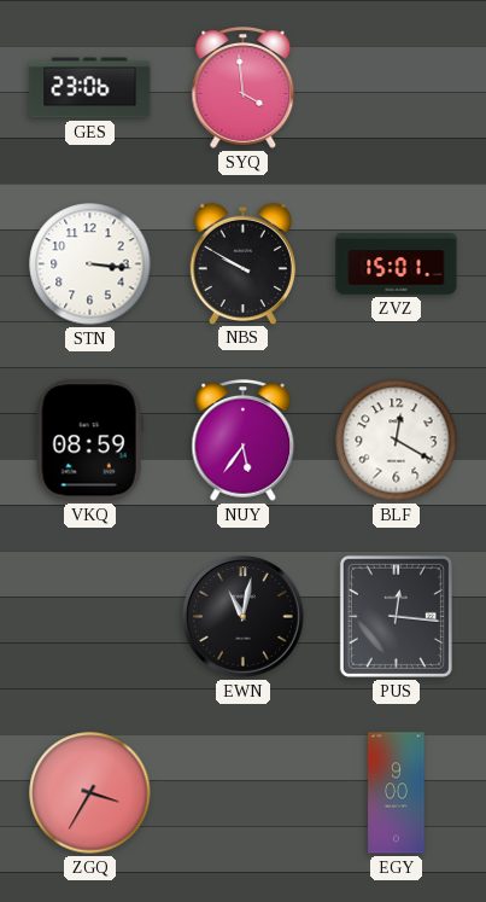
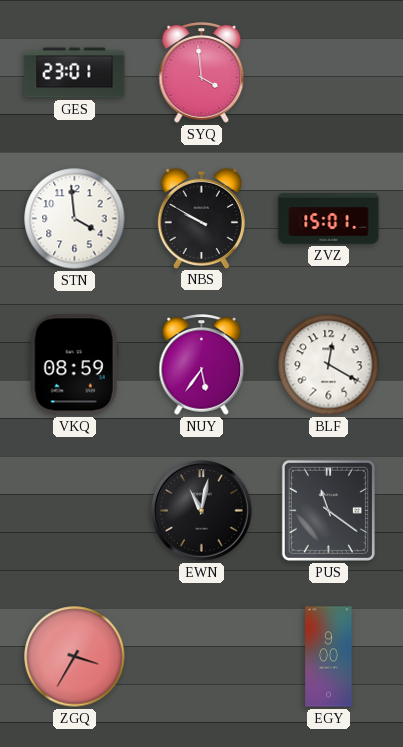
GES: 23:06 -> 23:01
STN: 3:16 -> 3:59
PUS: 12:16 -> 11:21
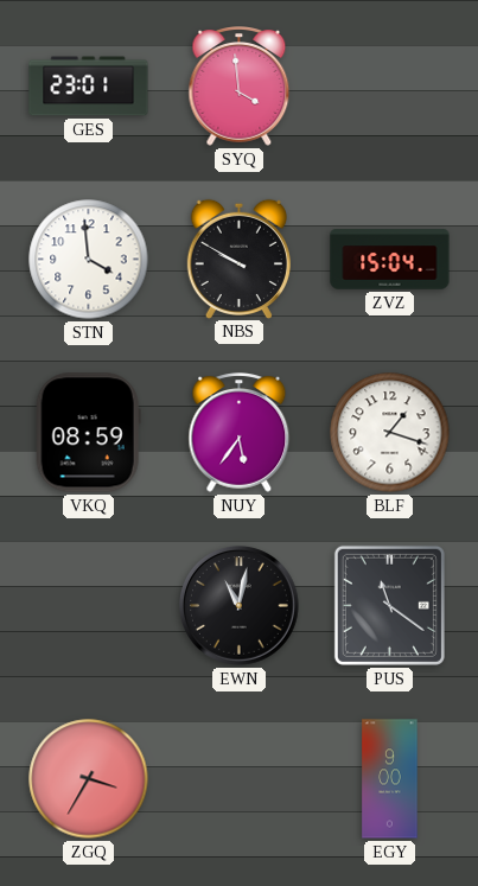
ZVZ: 15:01 -> 15:04
BLF: 12:20 -> 1:18
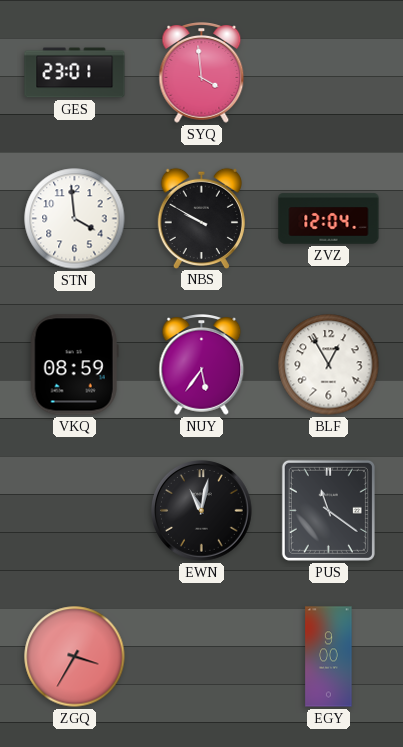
ZVZ: 15:04 -> 12:04
BLF: 1:18 -> 12:55
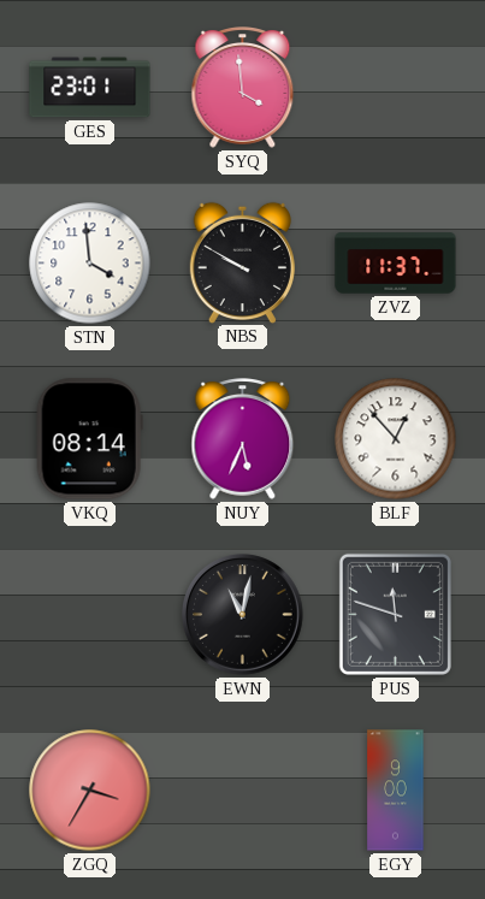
ZVZ: 12:04 -> 11:37
VKQ: 08:59 -> 08:14
NUY: 5:36 -> 5:34
BLF: 12:55 -> 12:53
PUS: 11:21 -> 11:48
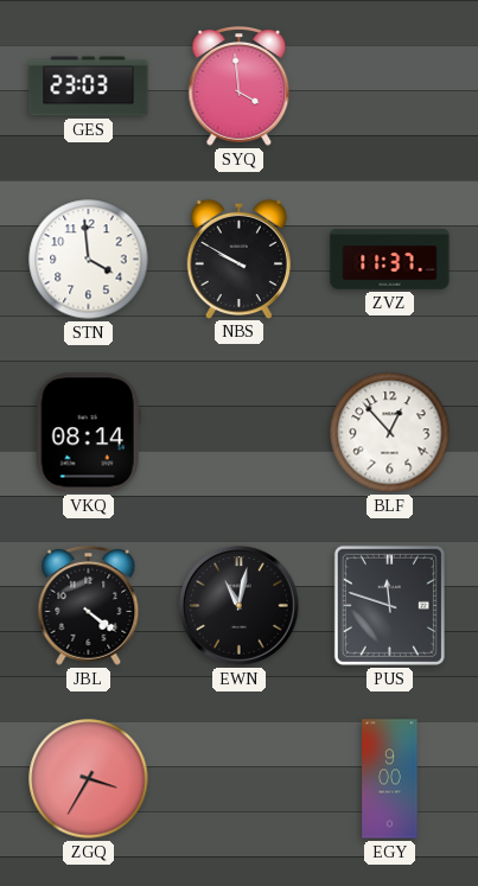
GES: 23:01 -> 23:03
NUY: 5:34 -> none
JBL: none -> 4:21
